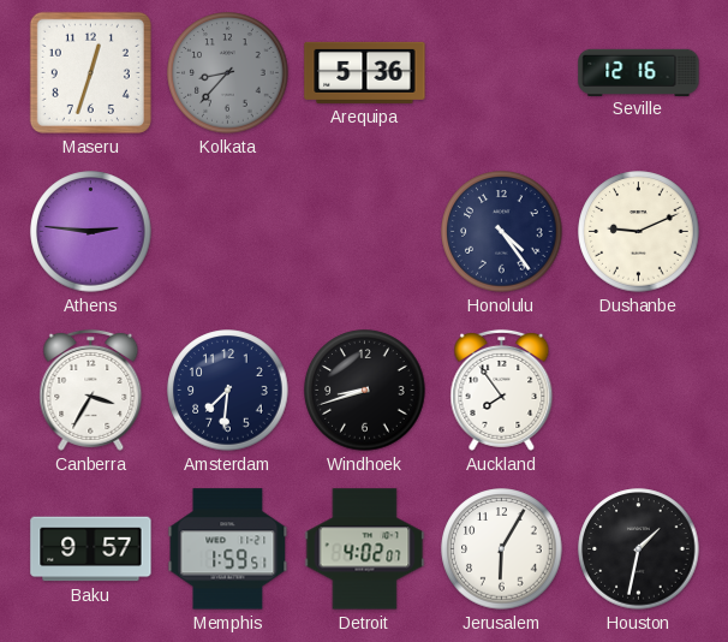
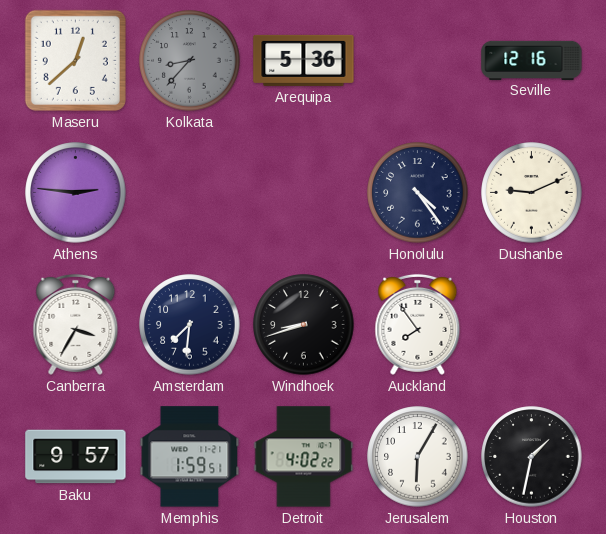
Maseru: 12:33 -> 12:38
Detroit: 4:02:07 -> 4:02:22
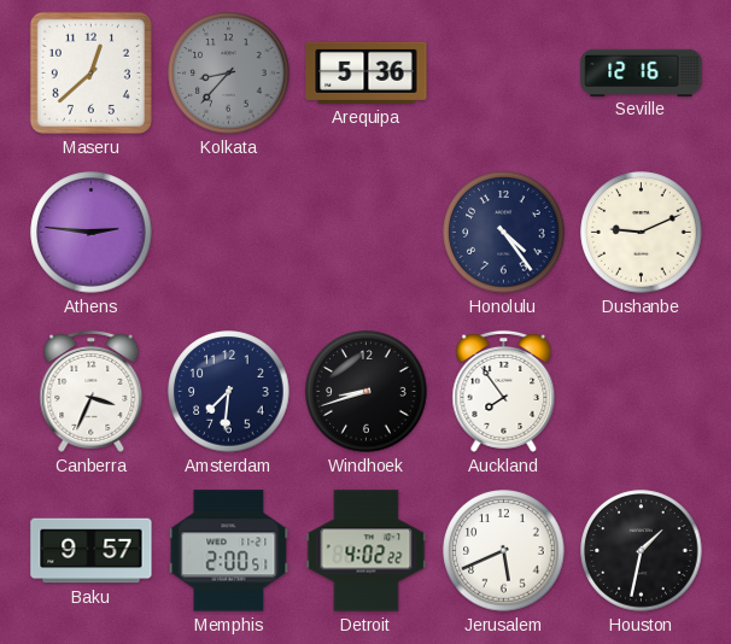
Canberra: 3:35 -> 3:34
Memphis: 1:59 -> 2:00
Jerusalem: 6:05 -> 5:41
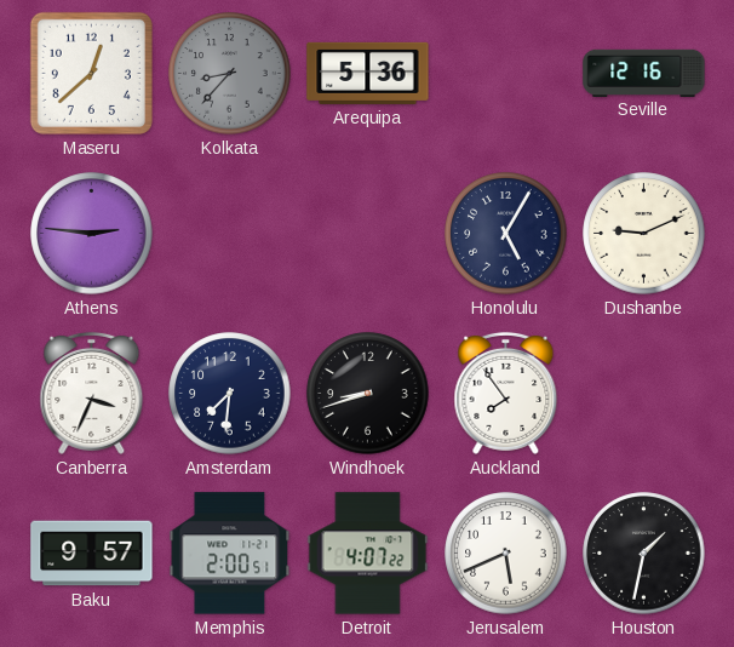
Honolulu: 4:24 -> 5:05
Detroit: 4:02 -> 4:07
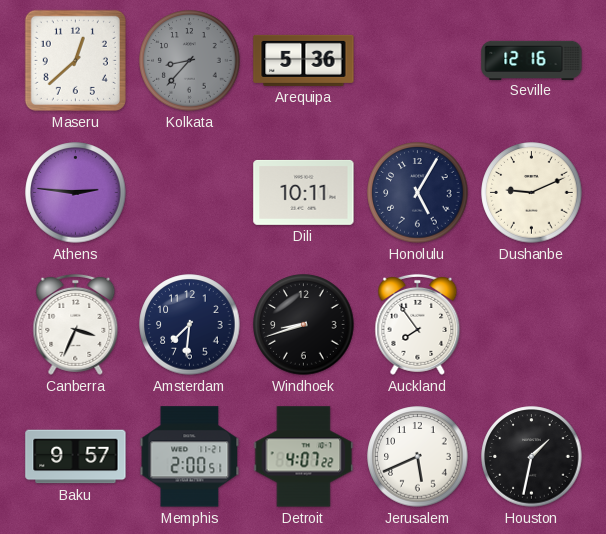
Dili: none -> 10:11
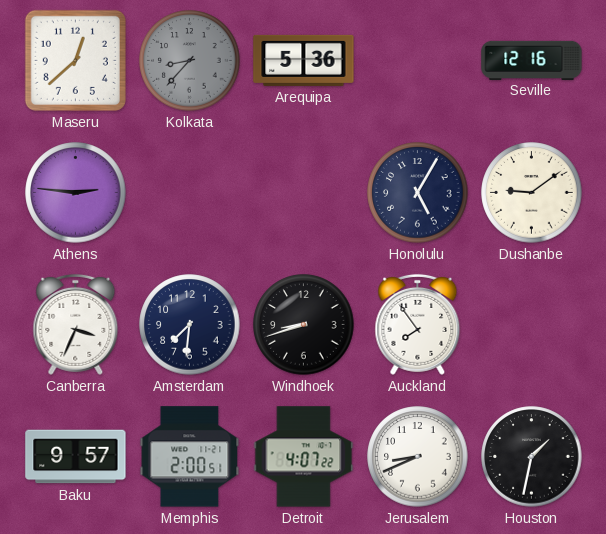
Dili: 10:11 -> none
Dushanbe: 9:11 -> 9:09
Jerusalem: 5:41 -> 8:41
